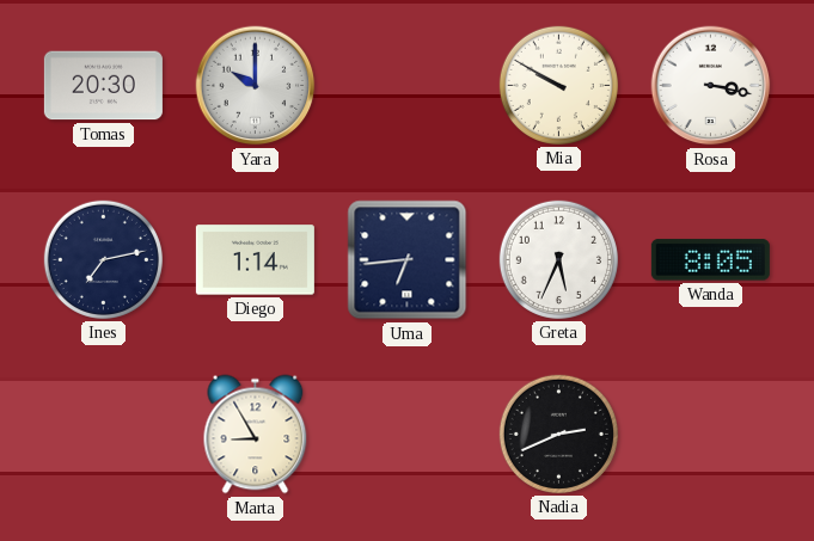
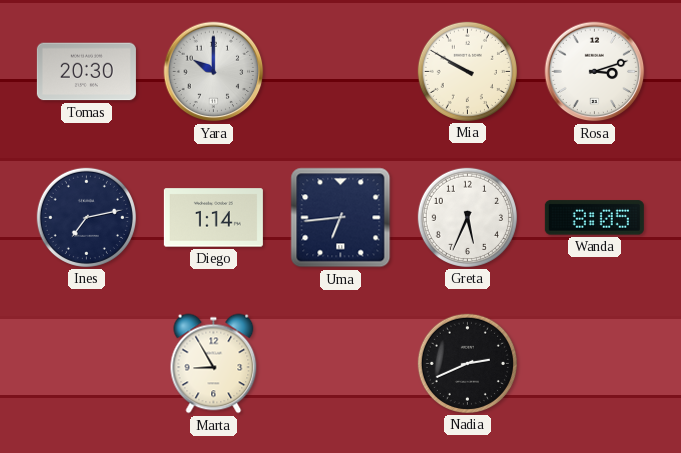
Rosa: 3:17 -> 3:12
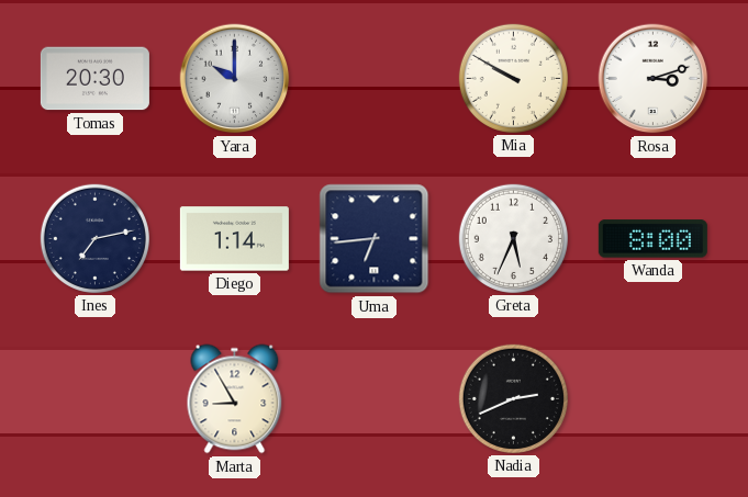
Wanda: 8:05 -> 8:00
